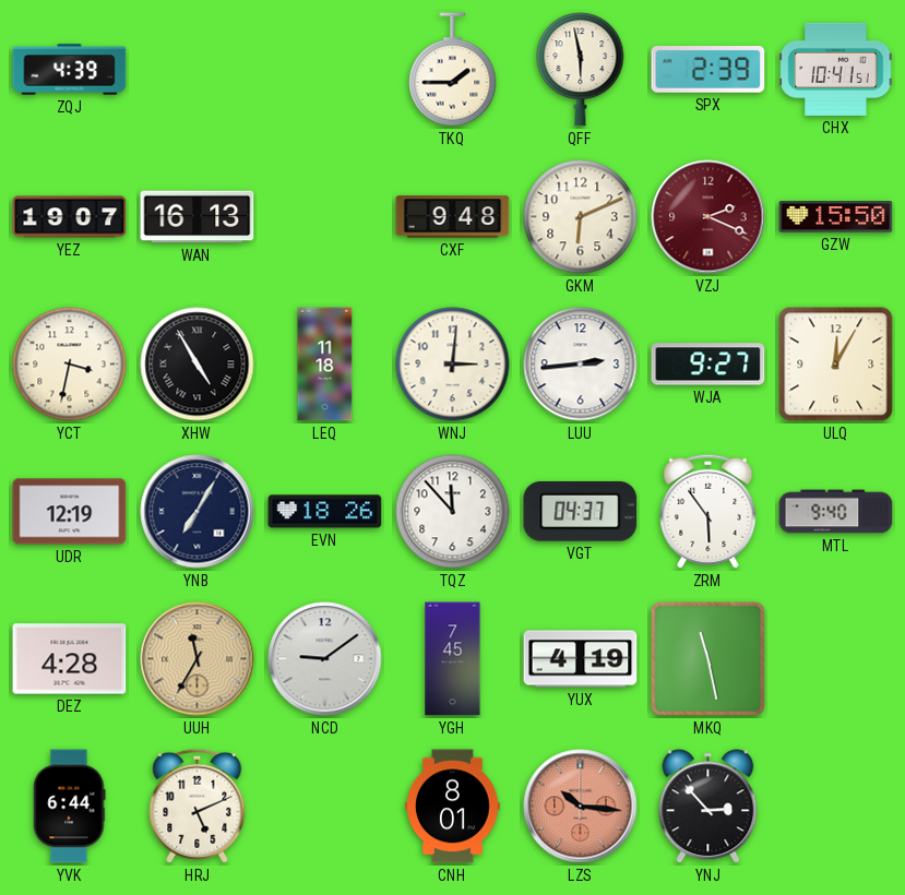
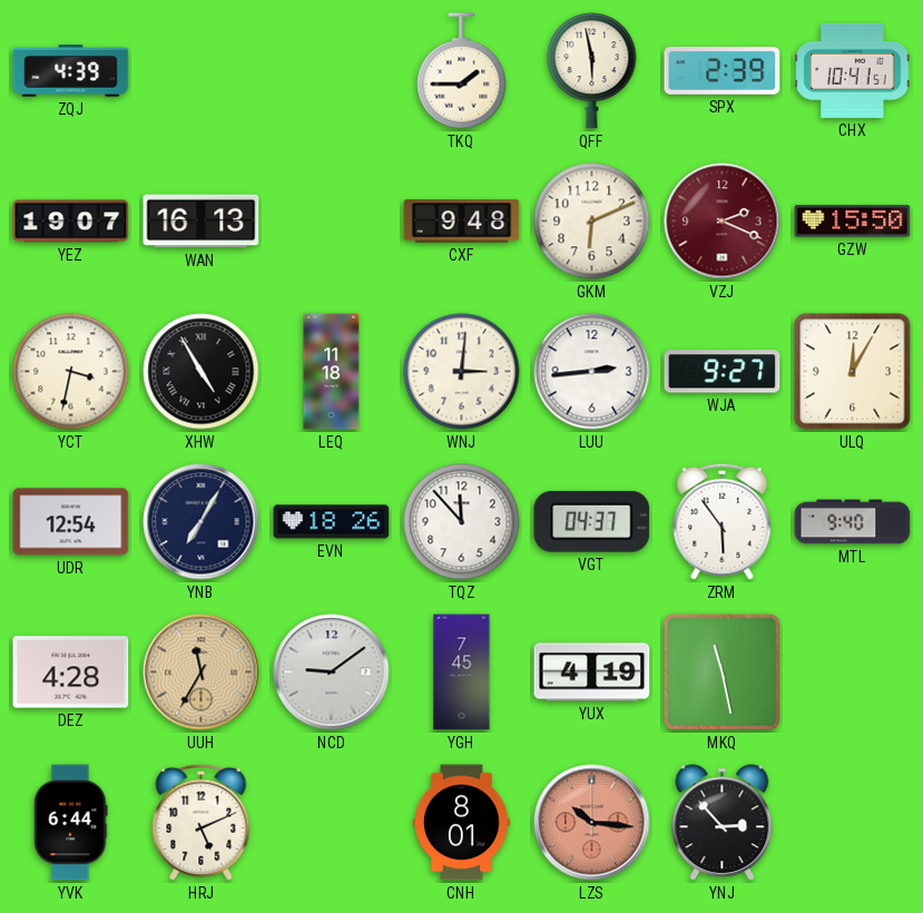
UDR: 12:19 -> 12:54
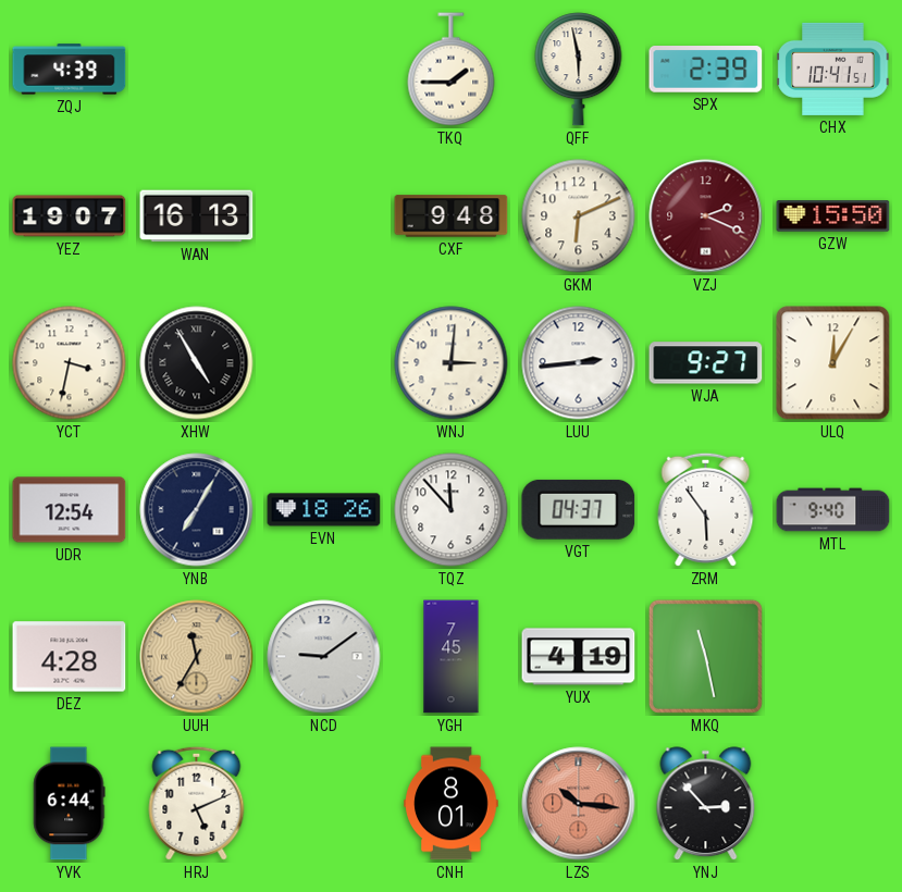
LEQ: 11:18 -> none
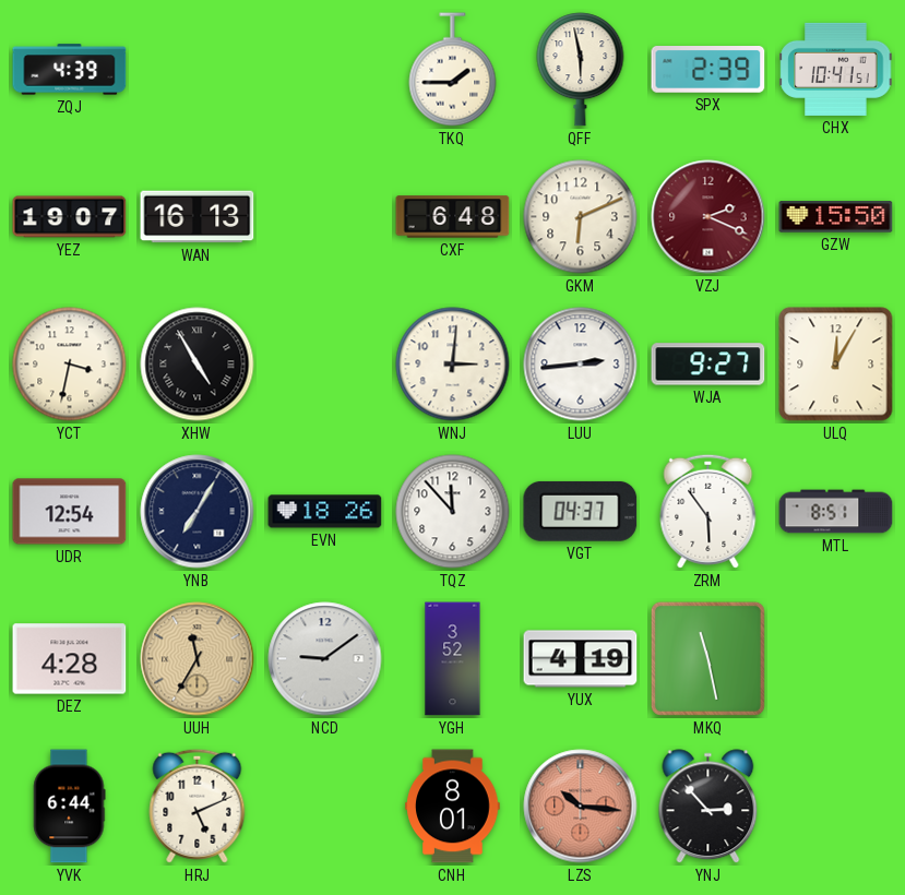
CXF: 9:48 -> 6:48
MTL: 9:40 -> 8:51
YGH: 7:45 -> 3:52
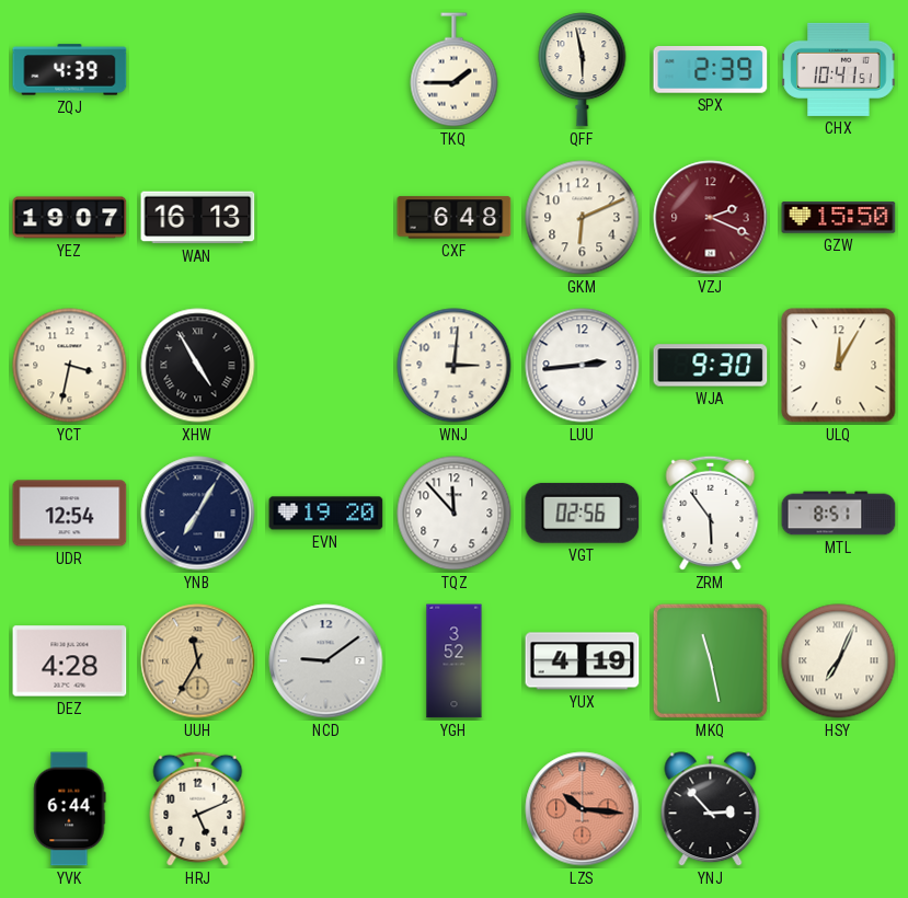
WJA: 9:27 -> 9:30
EVN: 18:26 -> 19:20
VGT: 04:37 -> 02:56
HSY: none -> 7:04
CNH: 8:01 -> none
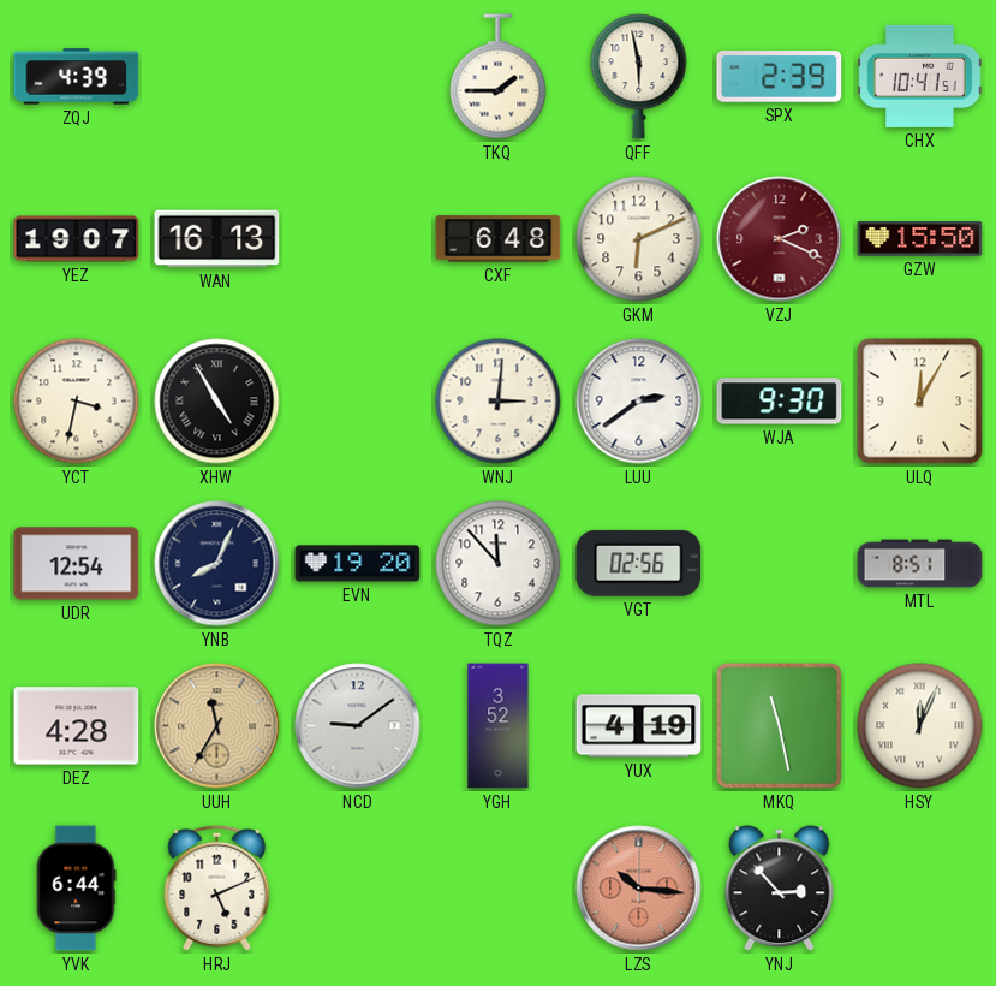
LUU: 2:44 -> 2:39
YNB: 7:05 -> 8:04
ZRM: 5:54 -> none
HSY: 7:04 -> 12:04
